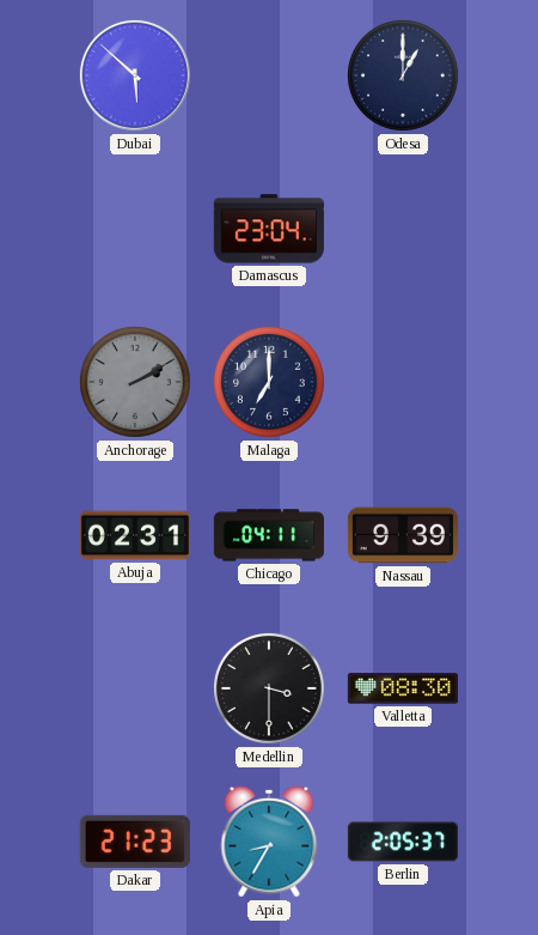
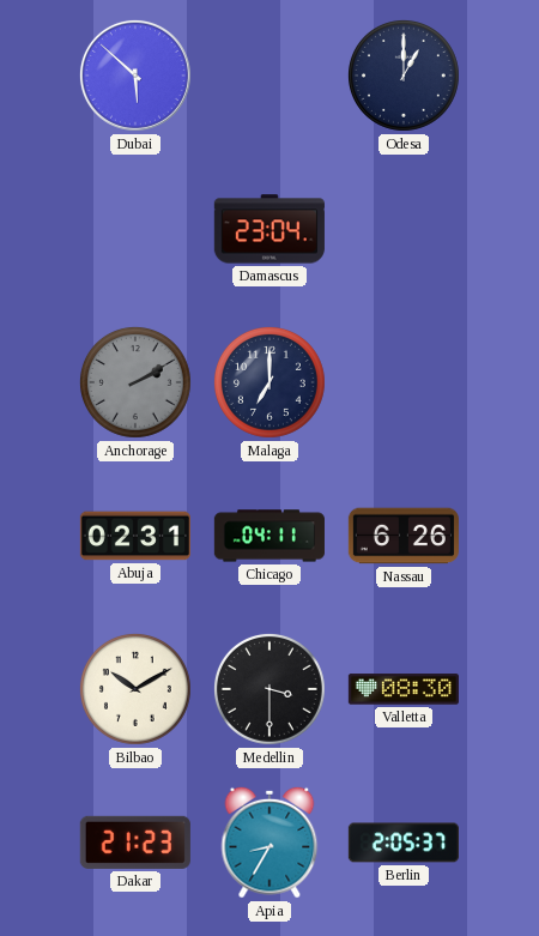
Nassau: 9:39 -> 6:26
Bilbao: none -> 10:10
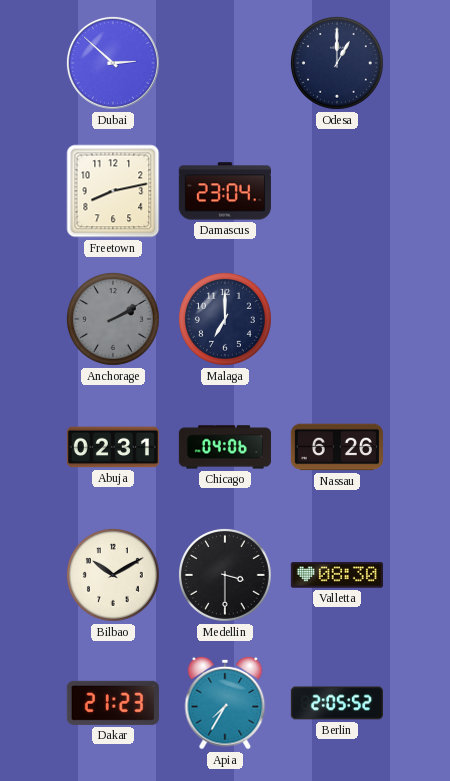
Dubai: 5:52 -> 2:52
Freetown: none -> 8:13
Chicago: 04:11 -> 04:06
Apia: 8:35 -> 7:35
Berlin: 2:05:37 -> 2:05:52
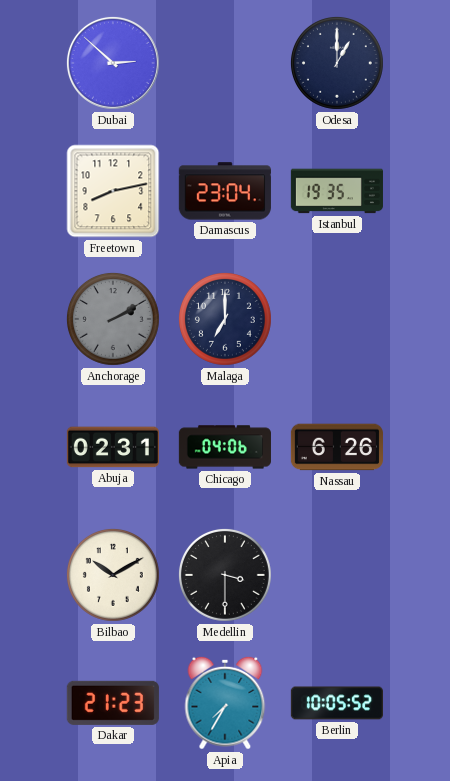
Istanbul: none -> 19:35
Valletta: 08:30 -> none
Berlin: 2:05 -> 10:05
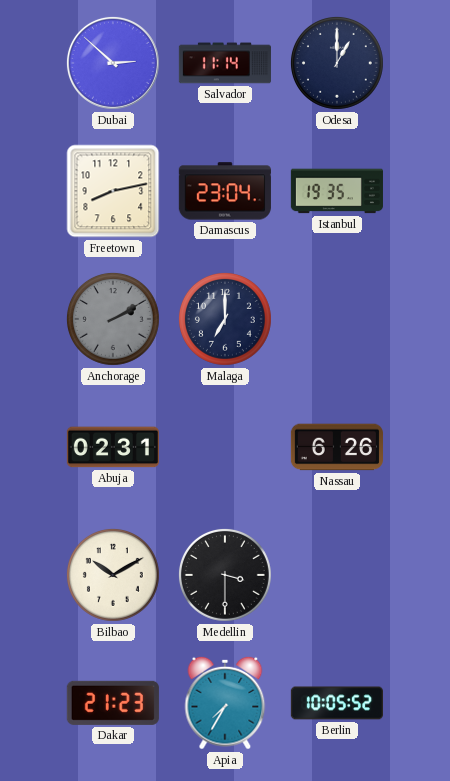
Salvador: none -> 11:14
Chicago: 04:06 -> none
